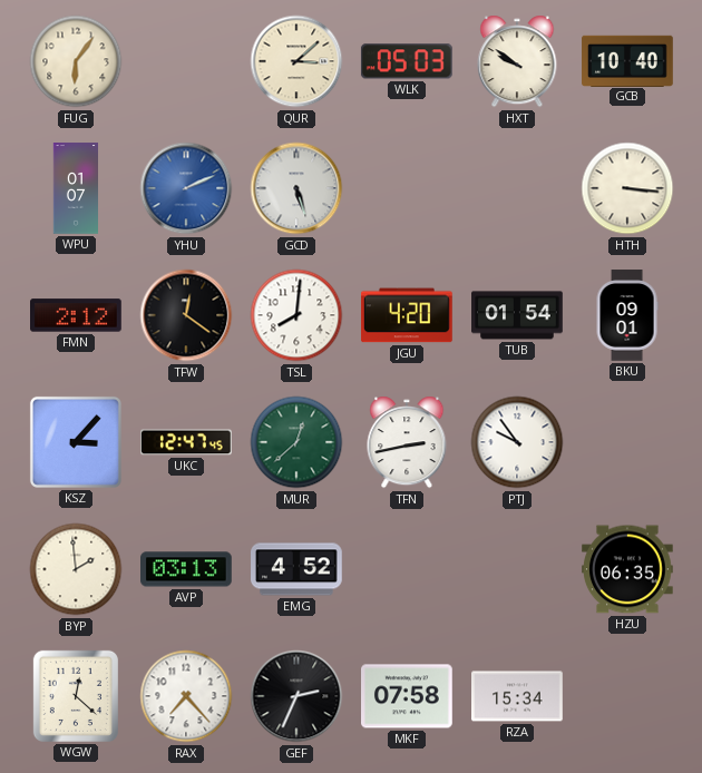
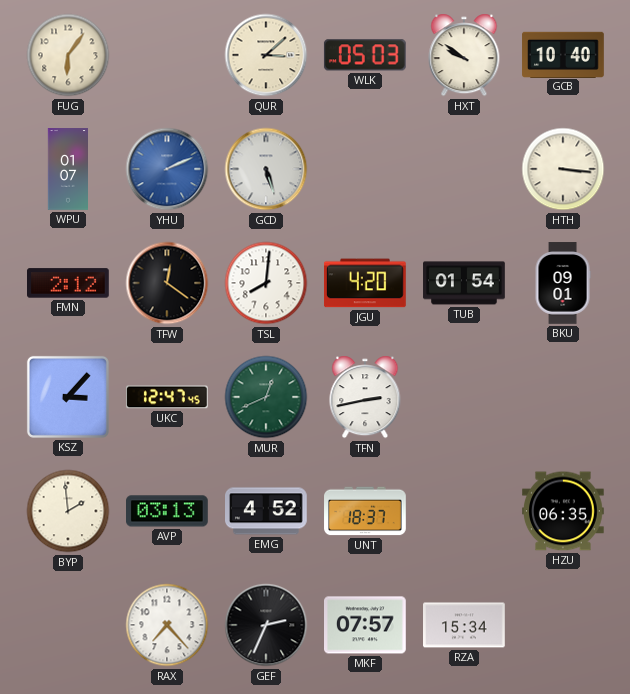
MUR: 12:38 -> 12:41
PTJ: 9:54 -> none
UNT: none -> 18:37
WGW: 12:22 -> none
MKF: 07:58 -> 07:57
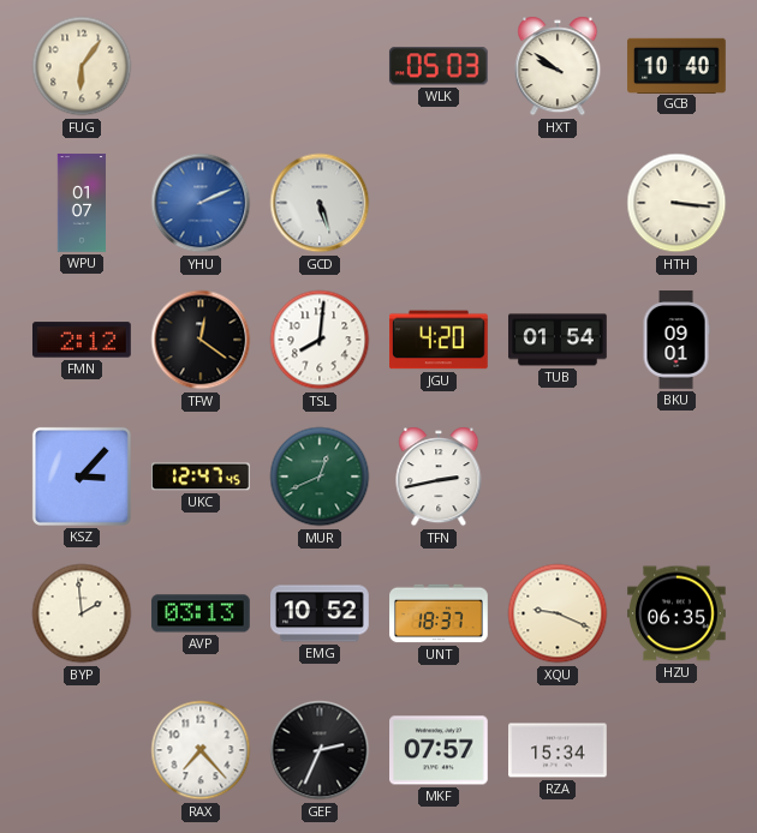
QUR: 3:08 -> none
EMG: 4:52 -> 10:52
XQU: none -> 9:19
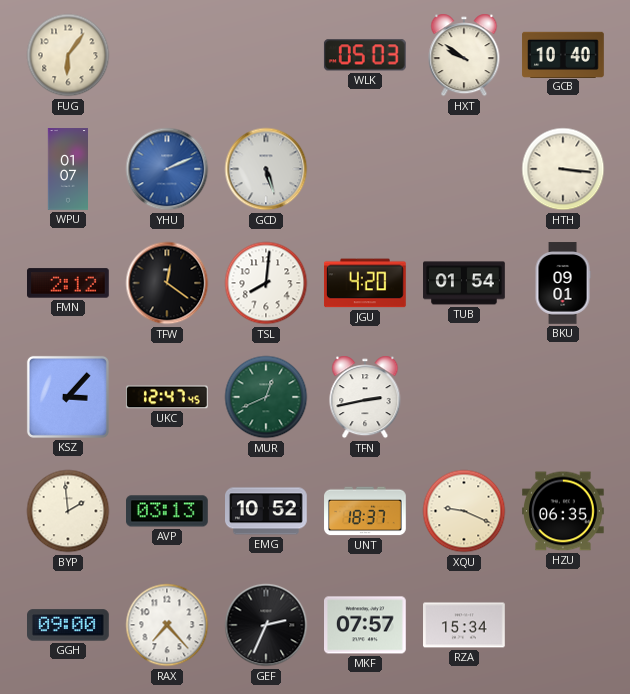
GGH: none -> 09:00
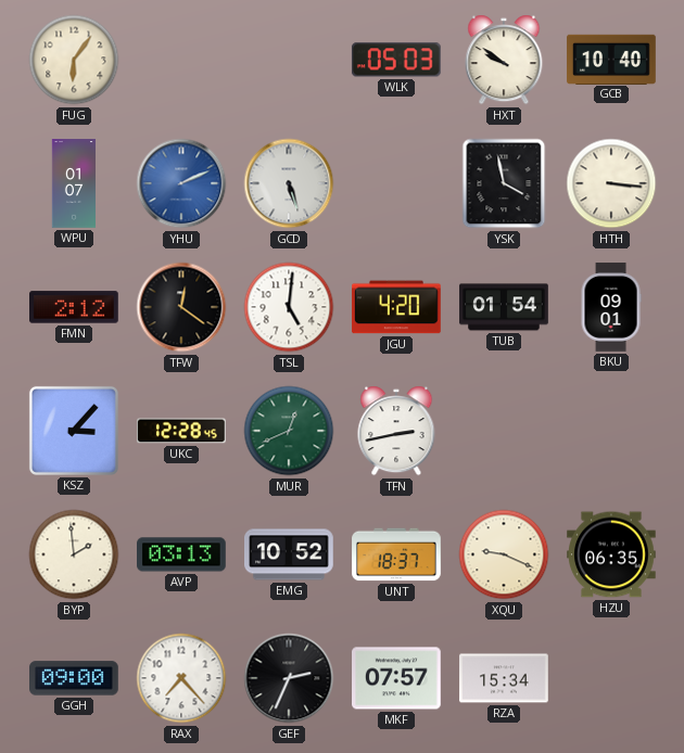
YSK: none -> 3:58
TSL: 8:01 -> 5:01
UKC: 12:47 -> 12:28
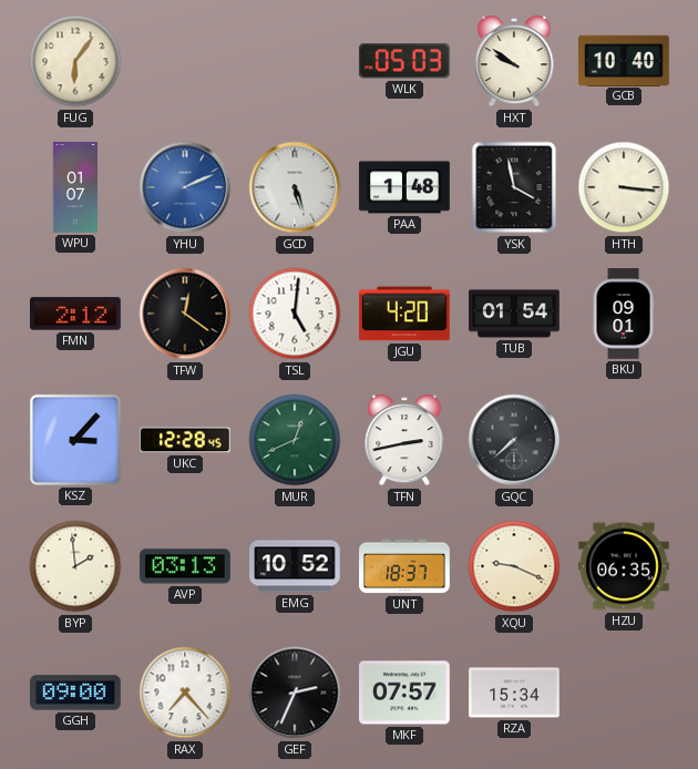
PAA: none -> 1:48
GQC: none -> 7:38
